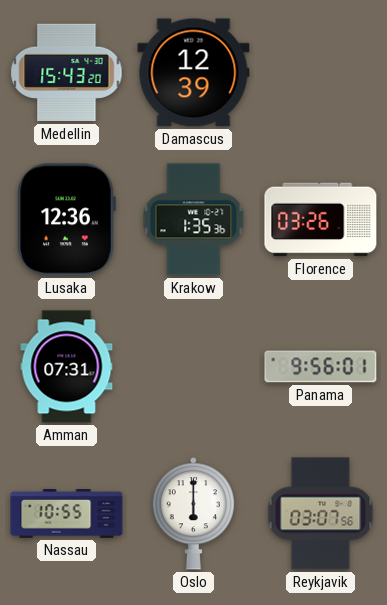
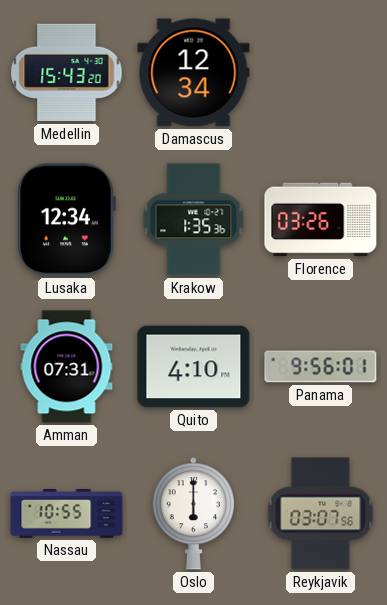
Damascus: 12:39 -> 12:34
Lusaka: 12:36 -> 12:34
Quito: none -> 4:10
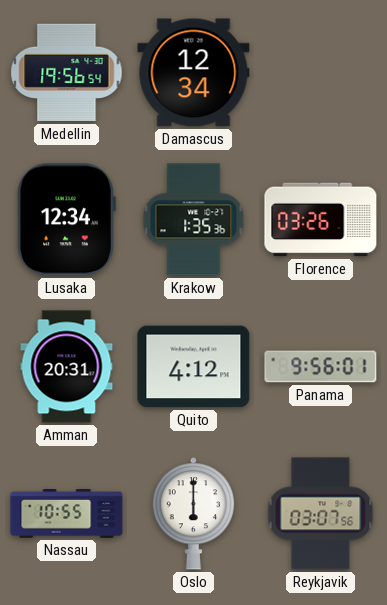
Medellin: 15:43 -> 19:56
Amman: 07:31 -> 20:31
Quito: 4:10 -> 4:12
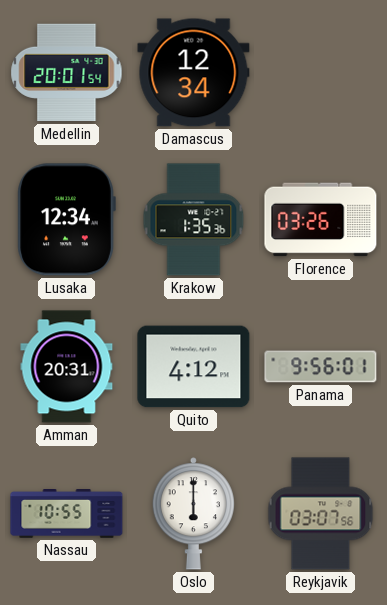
Medellin: 19:56 -> 20:01
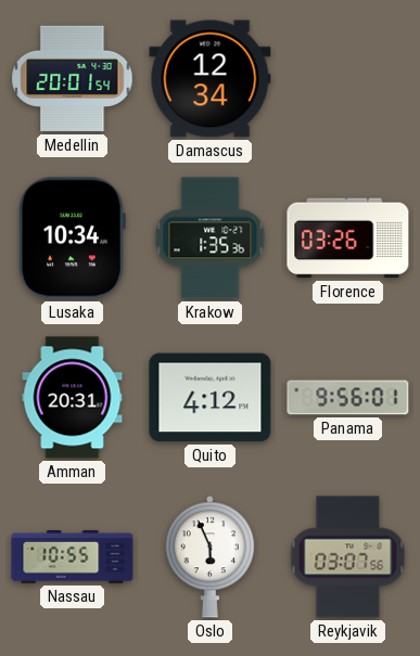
Lusaka: 12:34 -> 10:34
Oslo: 6:00 -> 5:56
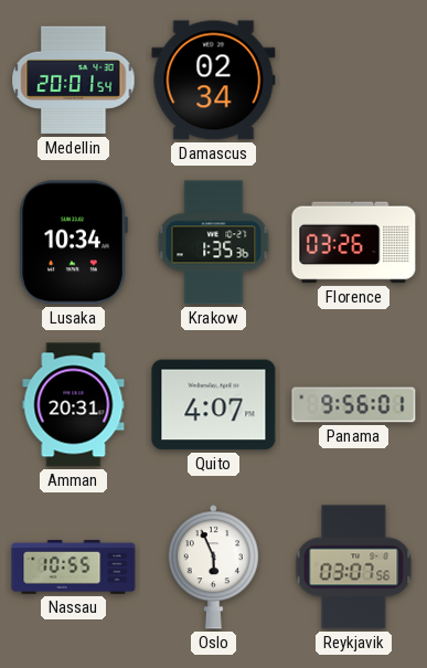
Damascus: 12:34 -> 02:34
Quito: 4:12 -> 4:07
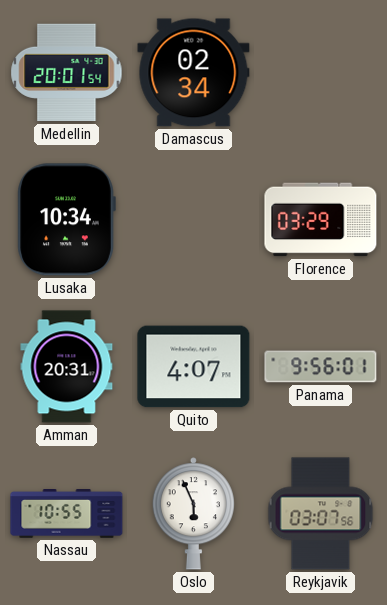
Krakow: 1:35 -> none
Florence: 03:26 -> 03:29
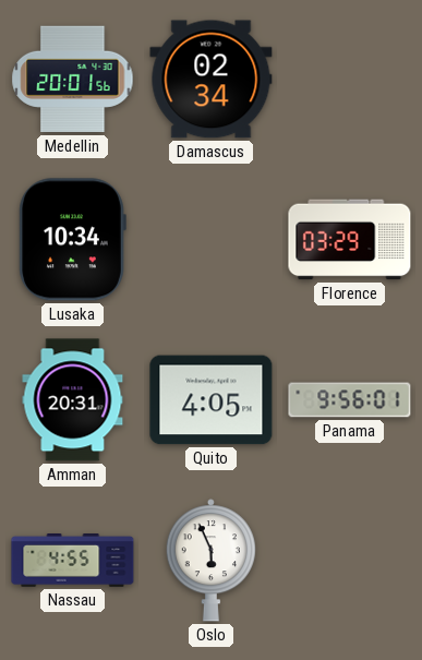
Medellin: 20:01:54 -> 20:01:56
Quito: 4:07 -> 4:05
Nassau: 10:55 -> 4:55
Reykjavik: 03:07 -> none
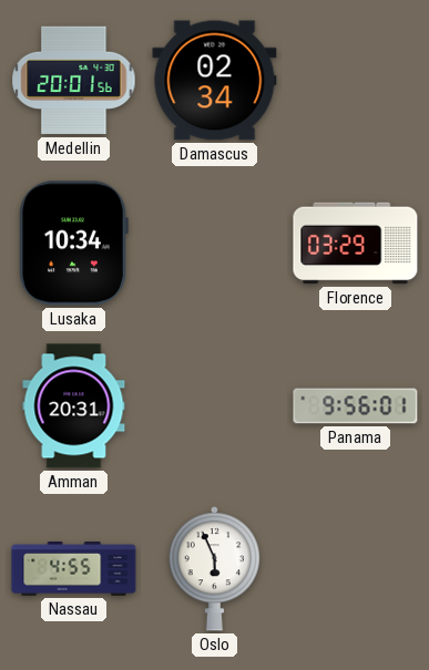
Quito: 4:05 -> none
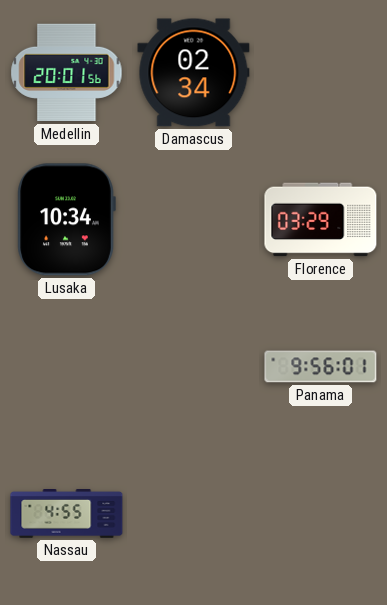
Amman: 20:31 -> none
Oslo: 5:56 -> none
